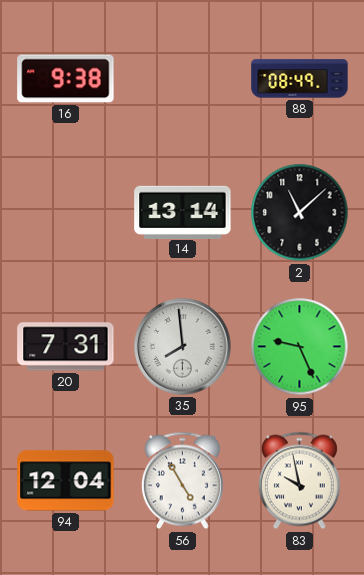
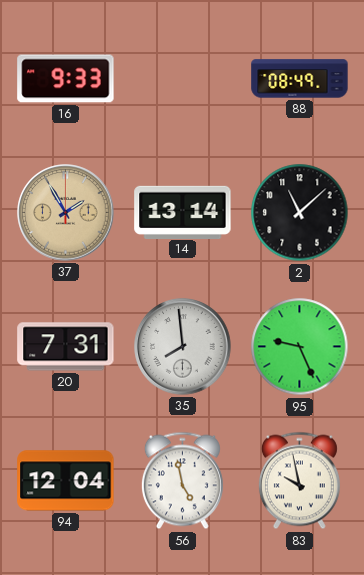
16: 9:38 -> 9:33
37: none -> 1:55
56: 4:55 -> 4:58
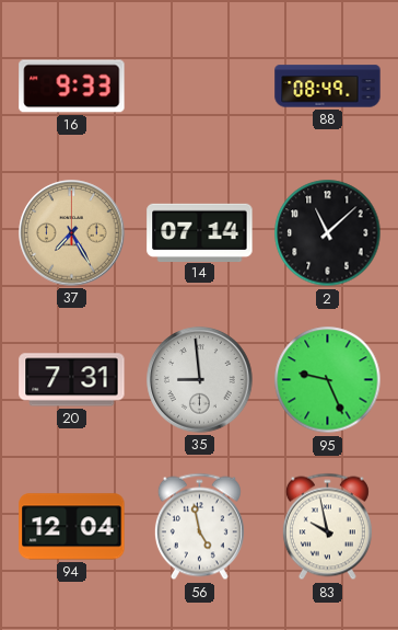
37: 1:55 -> 7:25
14: 13:14 -> 07:14
35: 7:59 -> 8:59
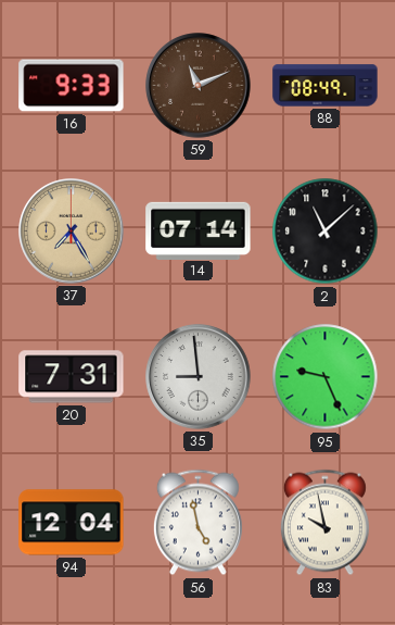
59: none -> 11:11
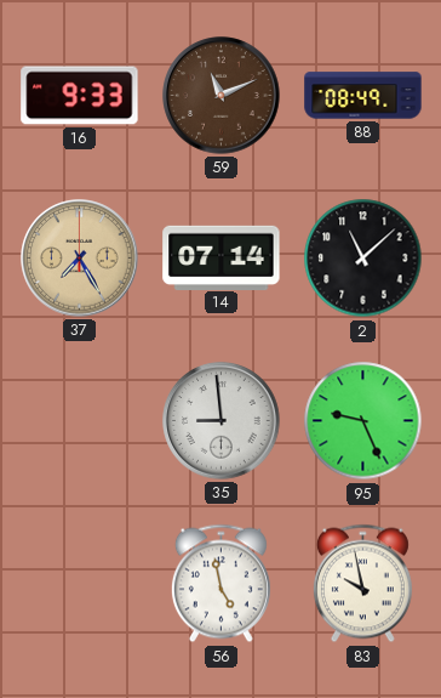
20: 7:31 -> none
94: 12:04 -> none
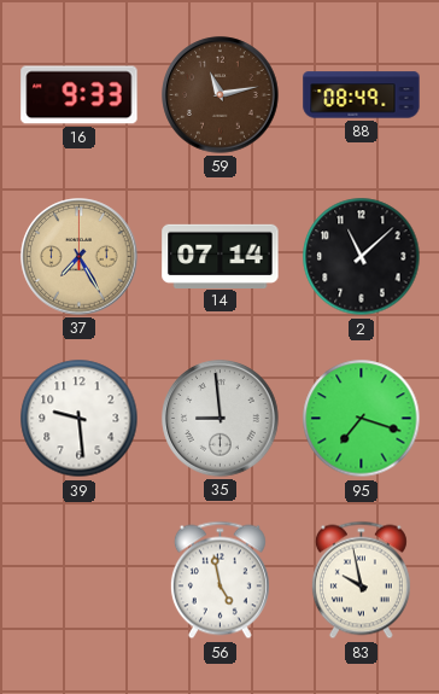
59: 11:11 -> 11:13
39: none -> 9:29
95: 9:26 -> 7:18
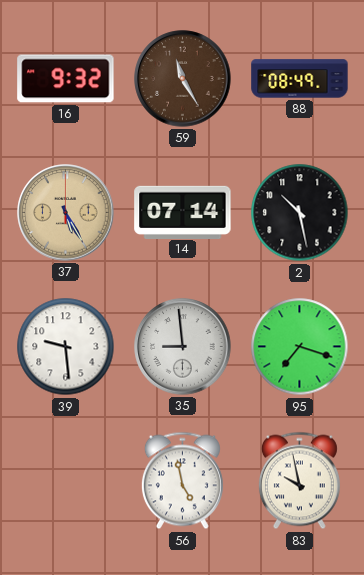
16: 9:33 -> 9:32
59: 11:13 -> 11:25
37: 7:25 -> 5:25
2: 11:08 -> 10:28
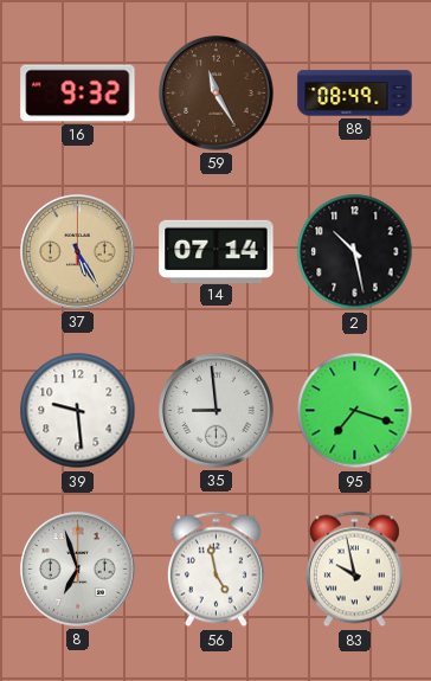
8: none -> 6:57
